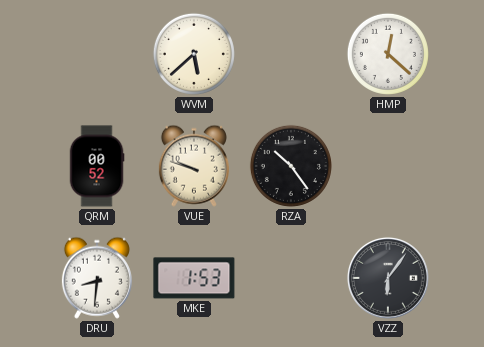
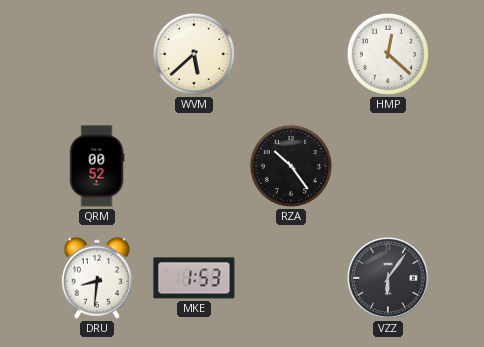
VUE: 9:48 -> none
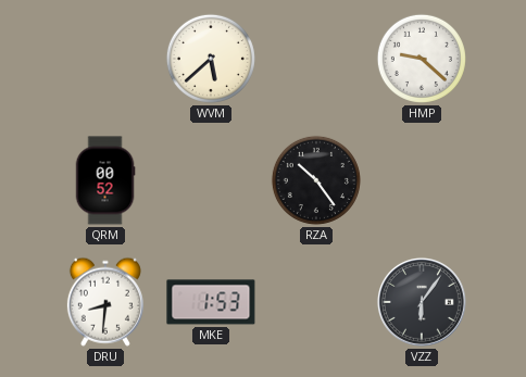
HMP: 12:22 -> 9:22
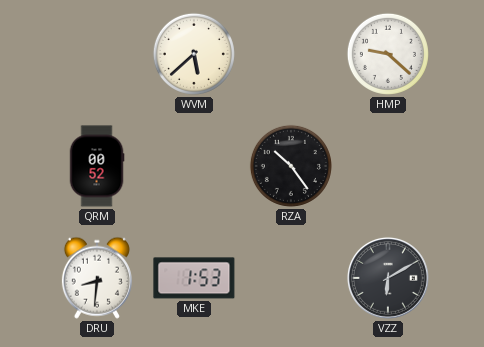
VZZ: 6:06 -> 6:10
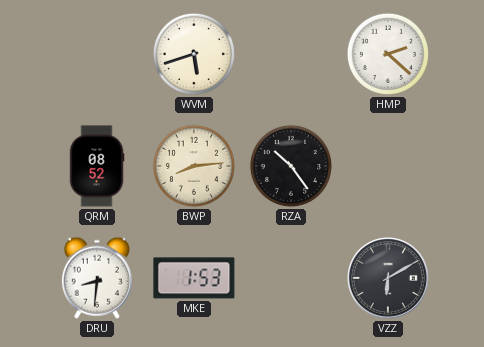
WVM: 5:38 -> 5:42
HMP: 9:22 -> 2:22
QRM: 00:52 -> 08:52
BWP: none -> 8:14
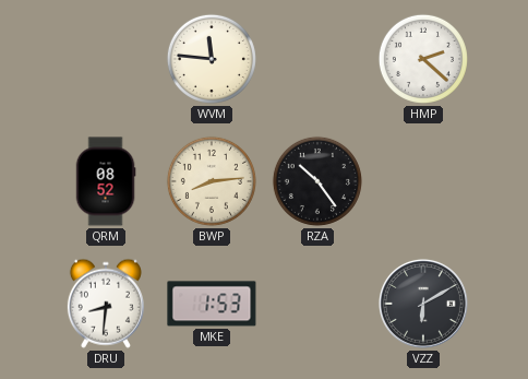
WVM: 5:42 -> 11:46
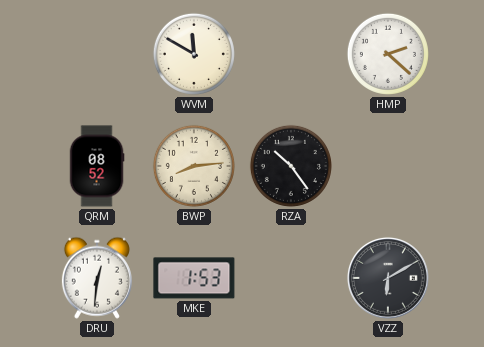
WVM: 11:46 -> 11:50
DRU: 8:31 -> 12:31
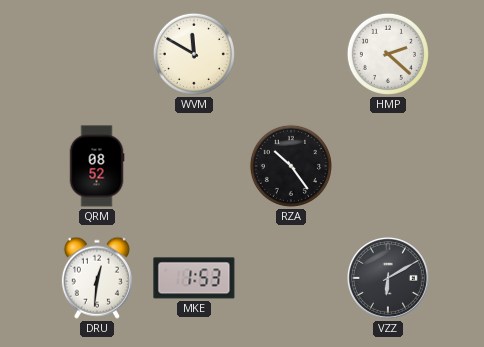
BWP: 8:14 -> none
